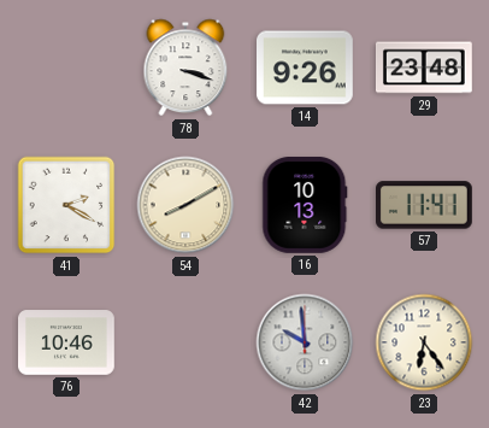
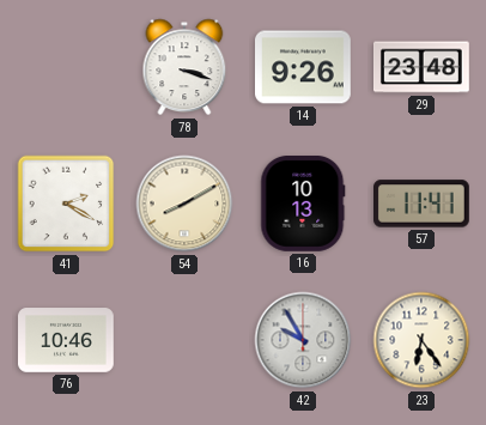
42: 9:59 -> 9:55
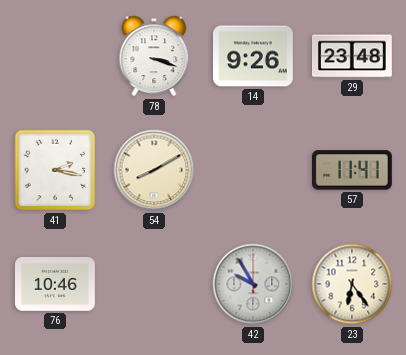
41: 2:20 -> 2:17
16: 10:13 -> none
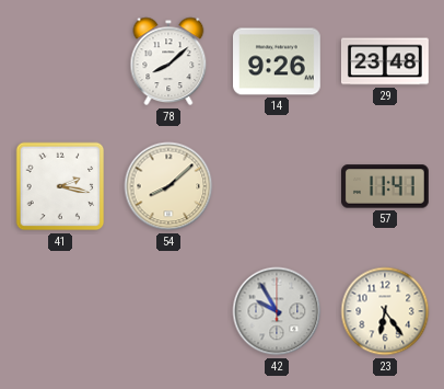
78: 3:18 -> 8:08
54: 8:10 -> 8:08
76: 10:46 -> none
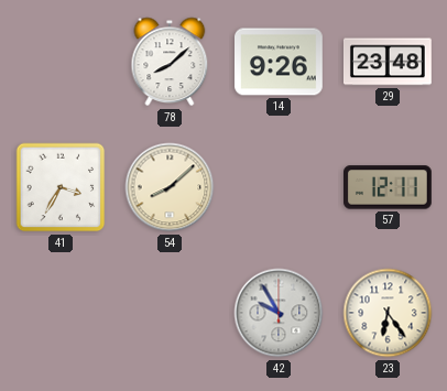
41: 2:17 -> 3:35
57: 11:41 -> 12:11
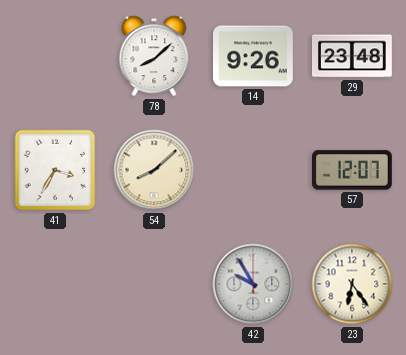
57: 12:11 -> 12:07
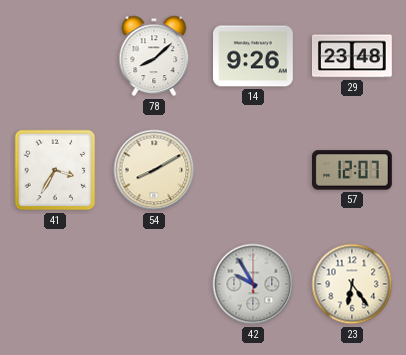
54: 8:08 -> 8:10
